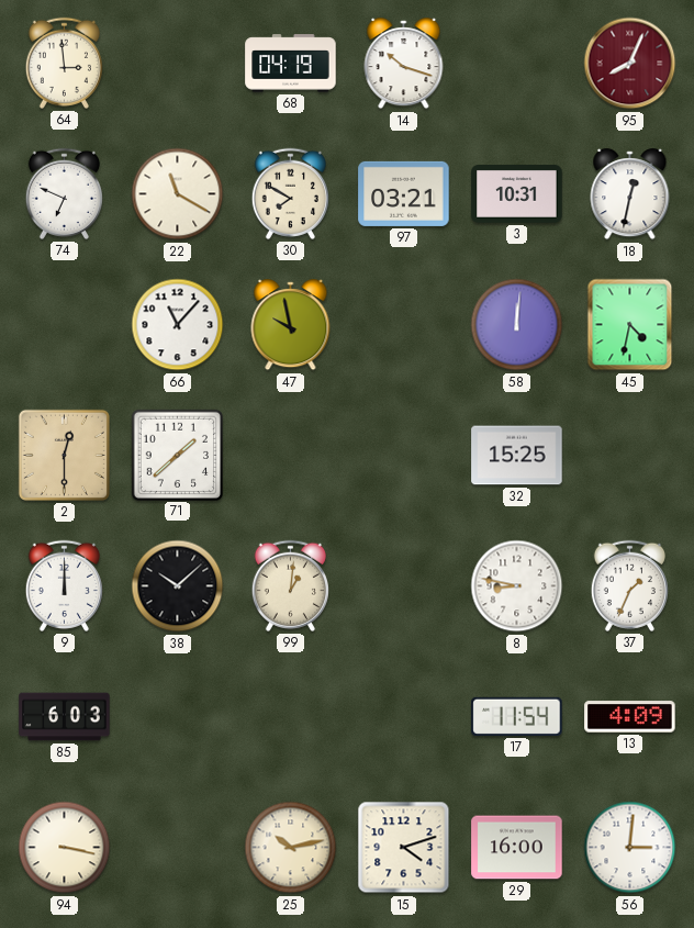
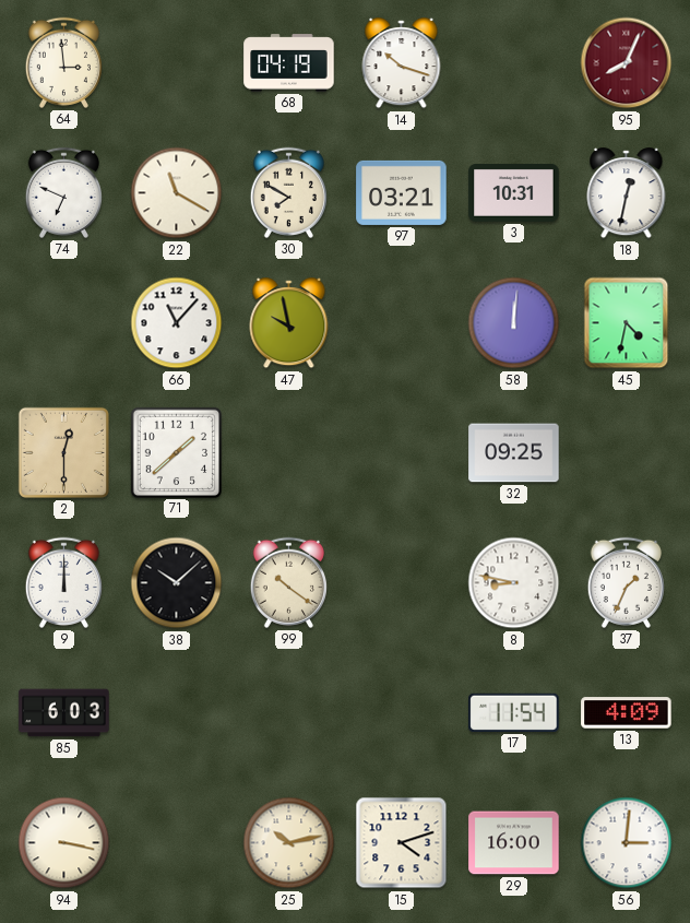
32: 15:25 -> 09:25
99: 1:01 -> 10:21
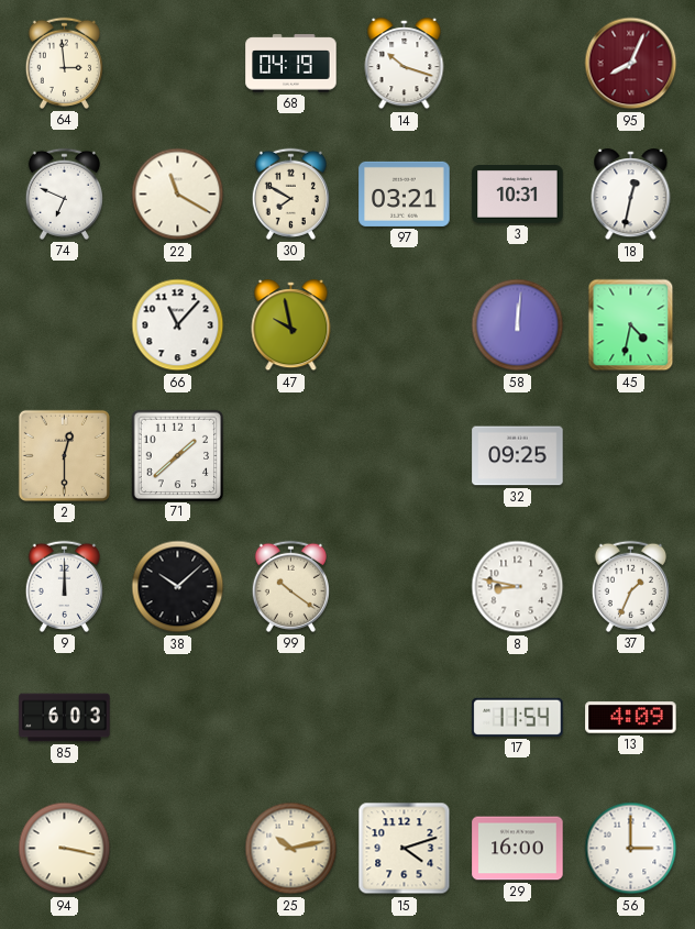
56: 3:01 -> 3:00
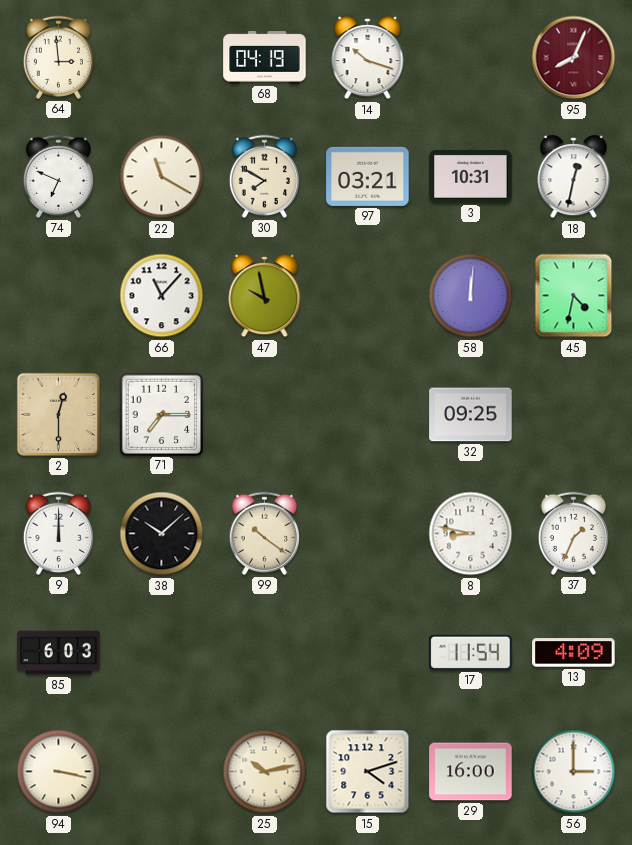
71: 1:38 -> 7:15
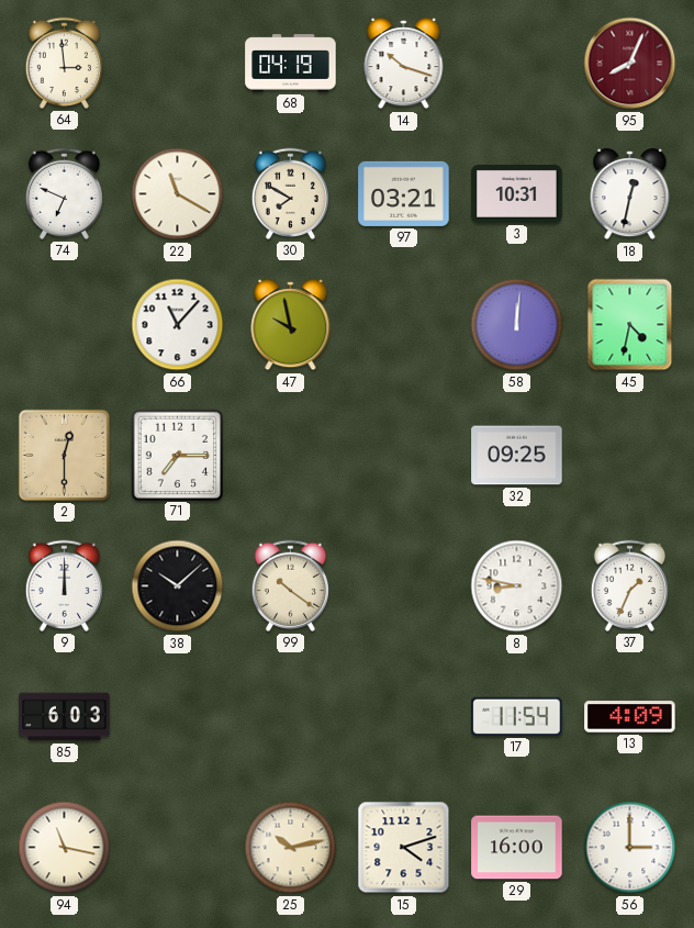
94: 3:17 -> 11:17
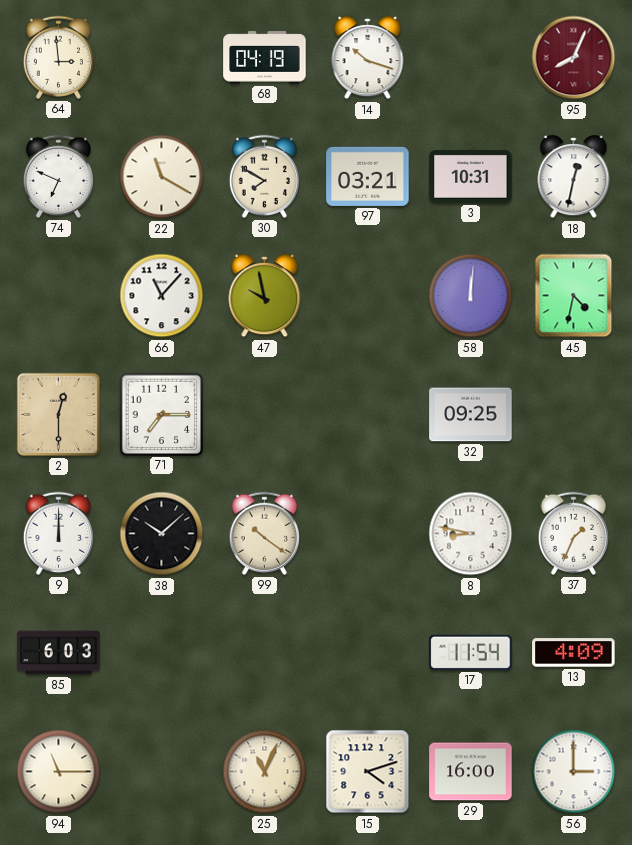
94: 11:17 -> 11:15
25: 10:13 -> 11:04
